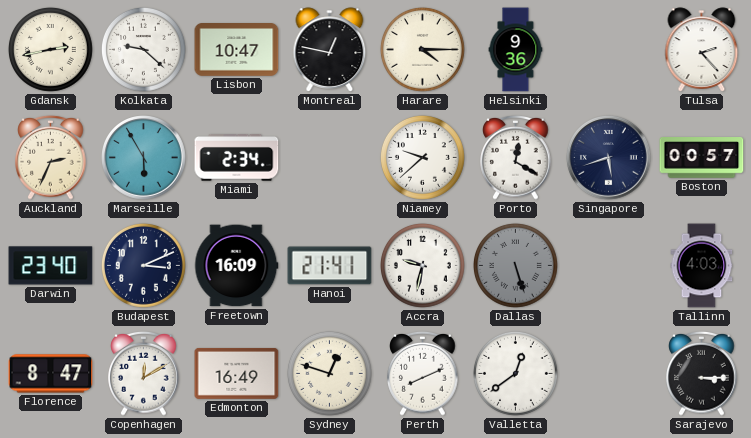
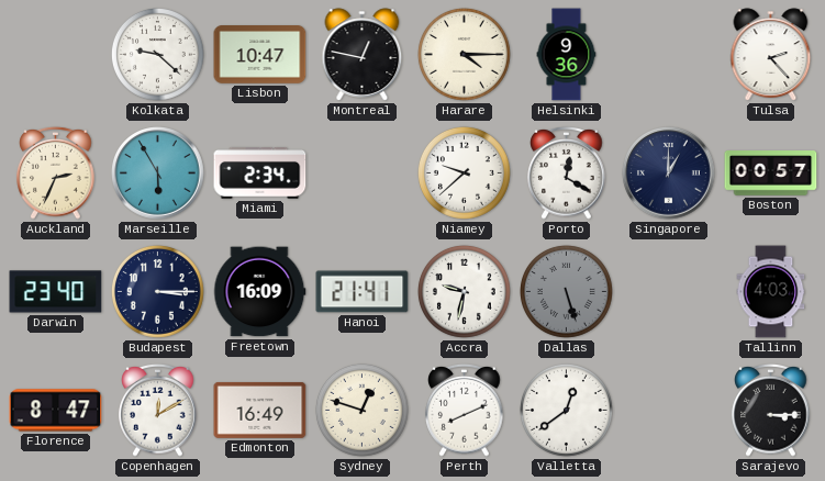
Gdansk: 2:43 -> none
Singapore: 5:42 -> 1:00
Budapest: 3:11 -> 3:15
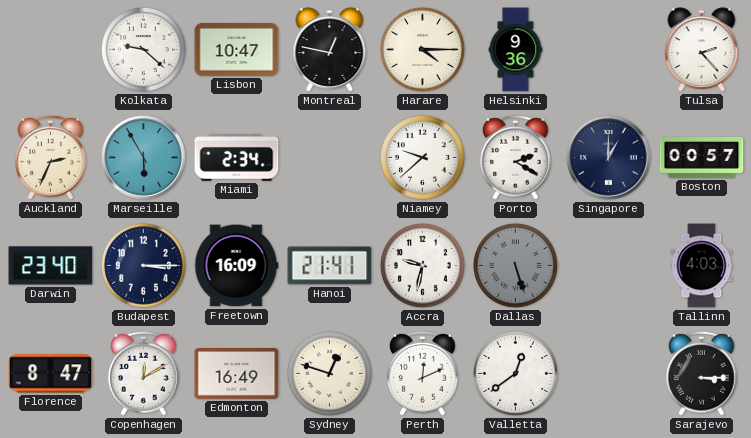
Porto: 12:20 -> 2:20
Perth: 8:11 -> 12:11
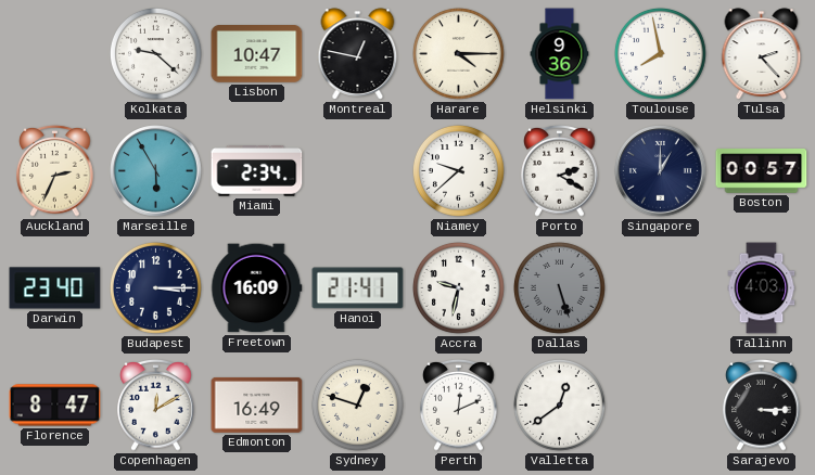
Toulouse: none -> 7:58
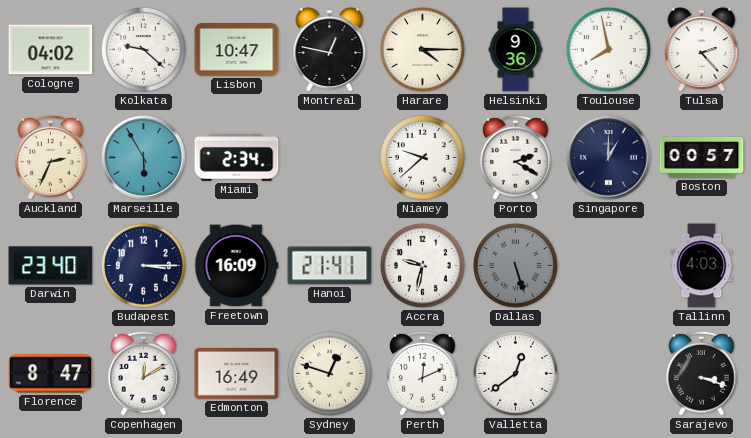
Cologne: none -> 04:02
Sarajevo: 3:15 -> 3:18
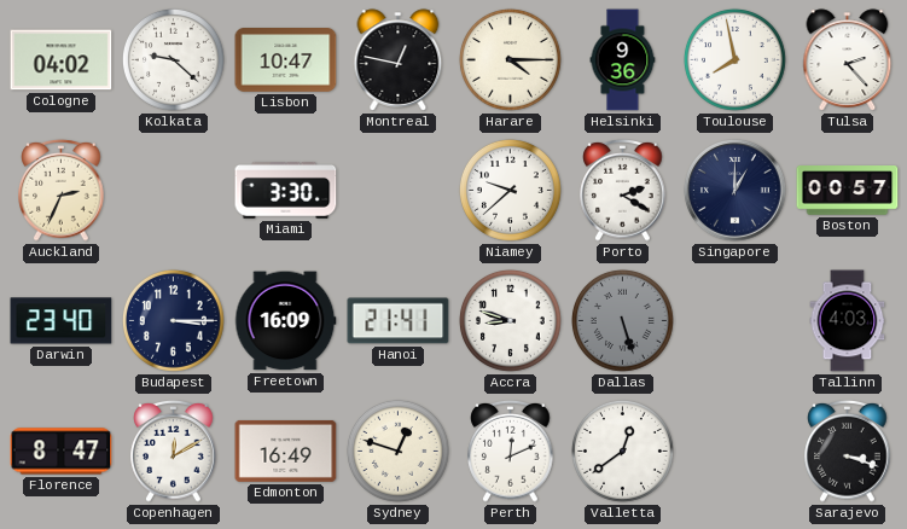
Marseille: 5:55 -> none
Miami: 2:34 -> 3:30
Accra: 9:32 -> 8:48
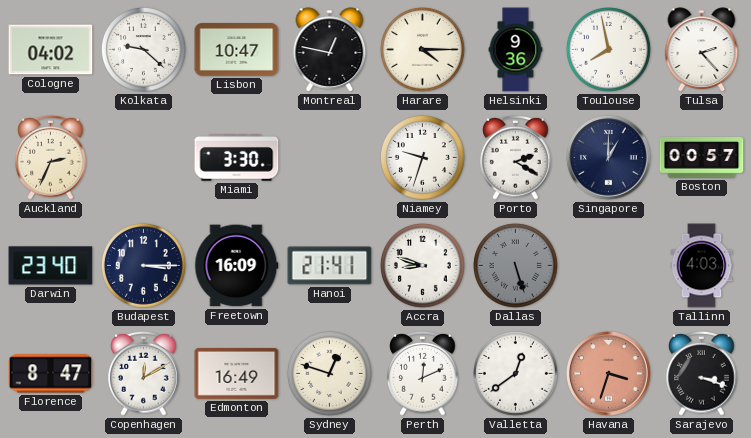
Niamey: 9:38 -> 9:33
Havana: none -> 3:33
